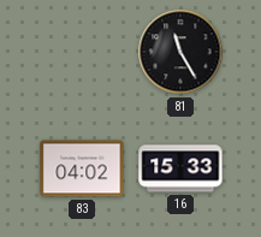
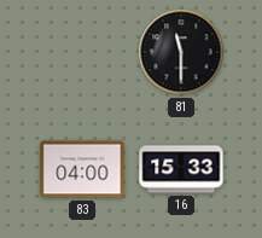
81: 11:25 -> 11:30
83: 04:02 -> 04:00
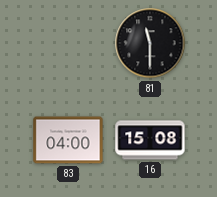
16: 15:33 -> 15:08
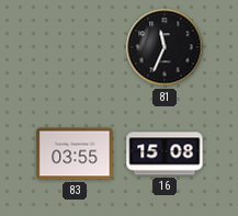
81: 11:30 -> 11:34
83: 04:00 -> 03:55
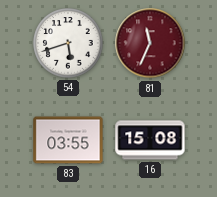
54: none -> 5:42
81 dial: black -> burgundy
